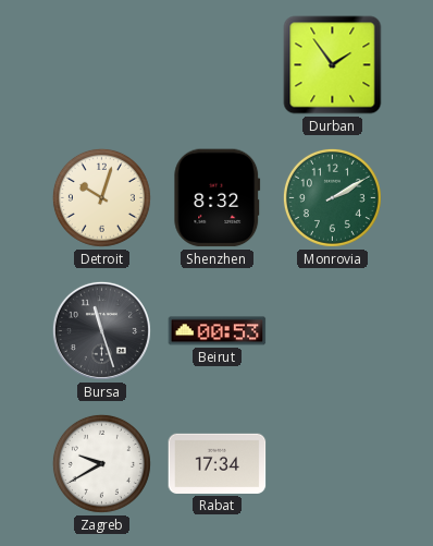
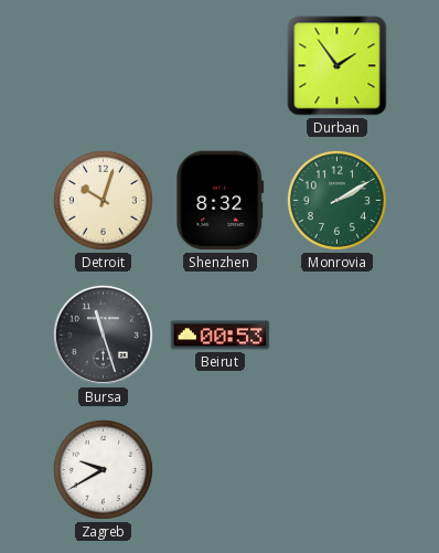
Rabat: 17:34 -> none
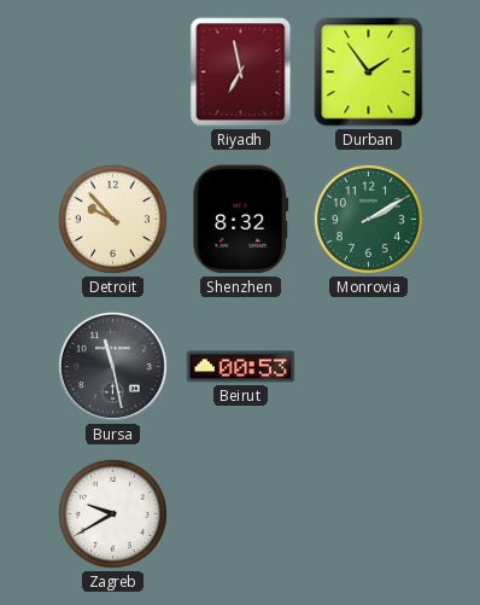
Riyadh: none -> 6:58
Detroit: 10:03 -> 9:53
Bursa: 11:27 -> 11:28
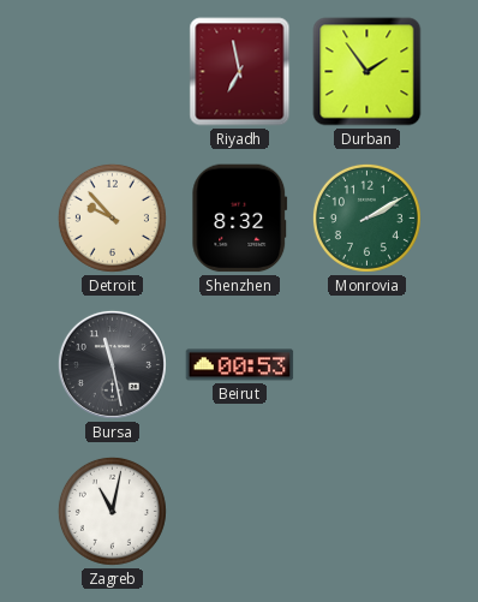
Zagreb: 9:40 -> 11:02
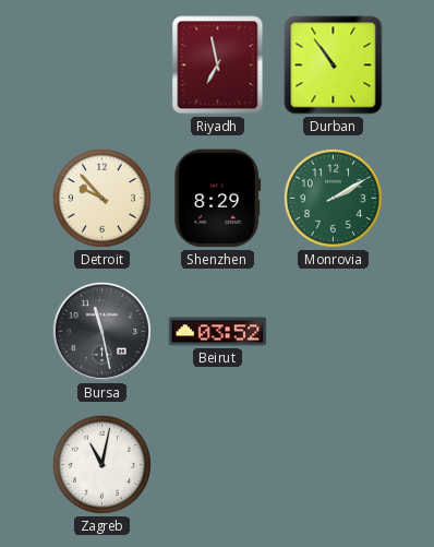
Durban: 1:54 -> 10:54
Shenzhen: 8:32 -> 8:29
Beirut: 00:53 -> 03:52
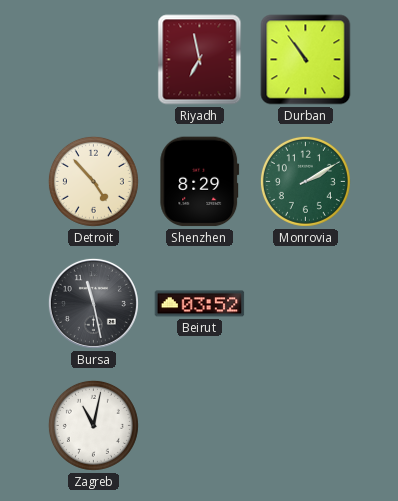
Detroit: 9:53 -> 4:53
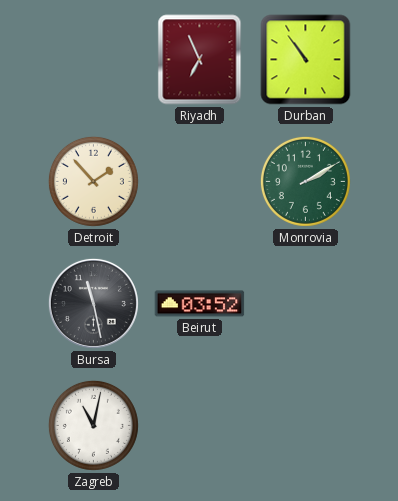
Riyadh: 6:58 -> 6:56
Detroit: 4:53 -> 1:53
Shenzhen: 8:29 -> none
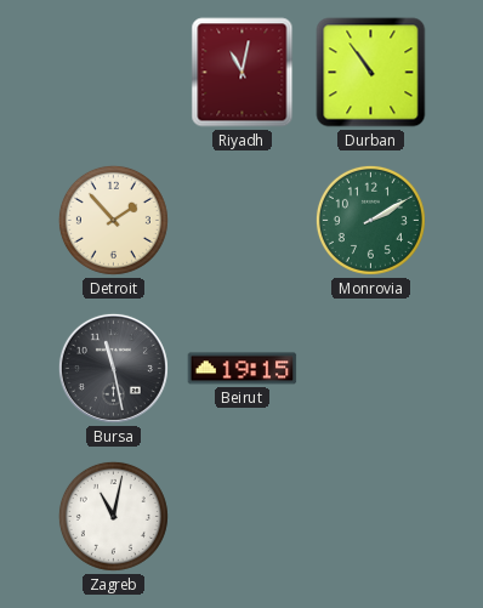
Riyadh: 6:56 -> 11:02
Beirut: 03:52 -> 19:15
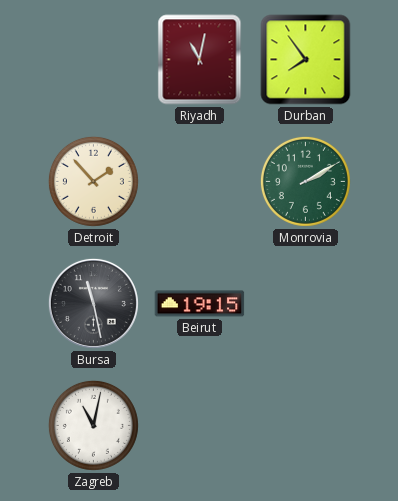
Durban: 10:54 -> 7:54
